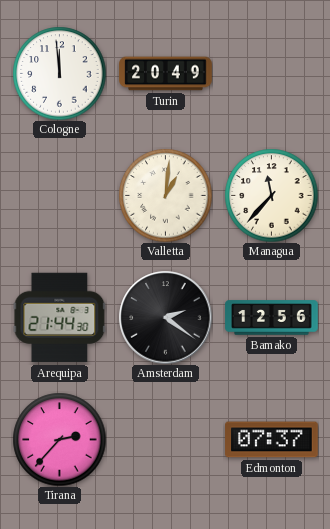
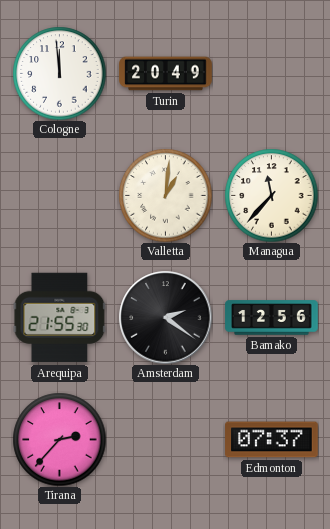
Arequipa: 21:44 -> 21:55
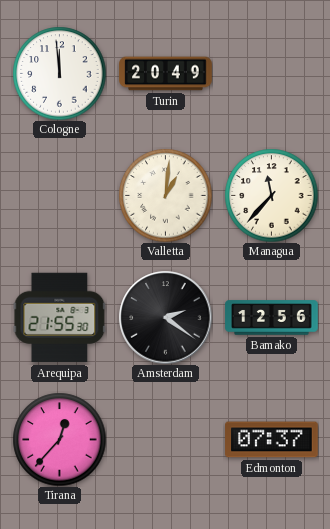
Tirana: 2:37 -> 12:37
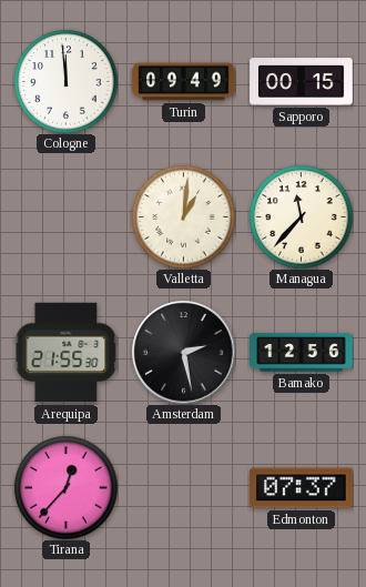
Turin: 20:49 -> 09:49
Sapporo: none -> 00:15
Amsterdam: 2:21 -> 2:28
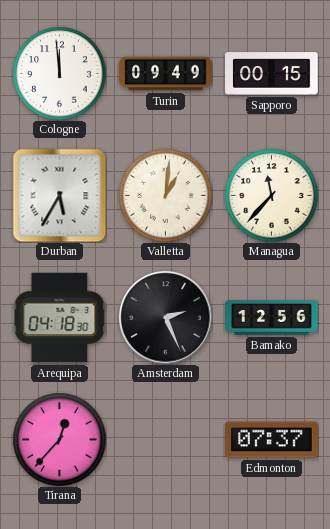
Durban: none -> 5:35
Arequipa: 21:55 -> 04:18
Amsterdam: 2:28 -> 2:26
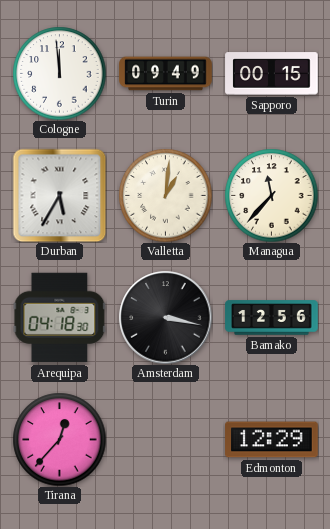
Amsterdam: 2:26 -> 3:17
Edmonton: 07:37 -> 12:29
